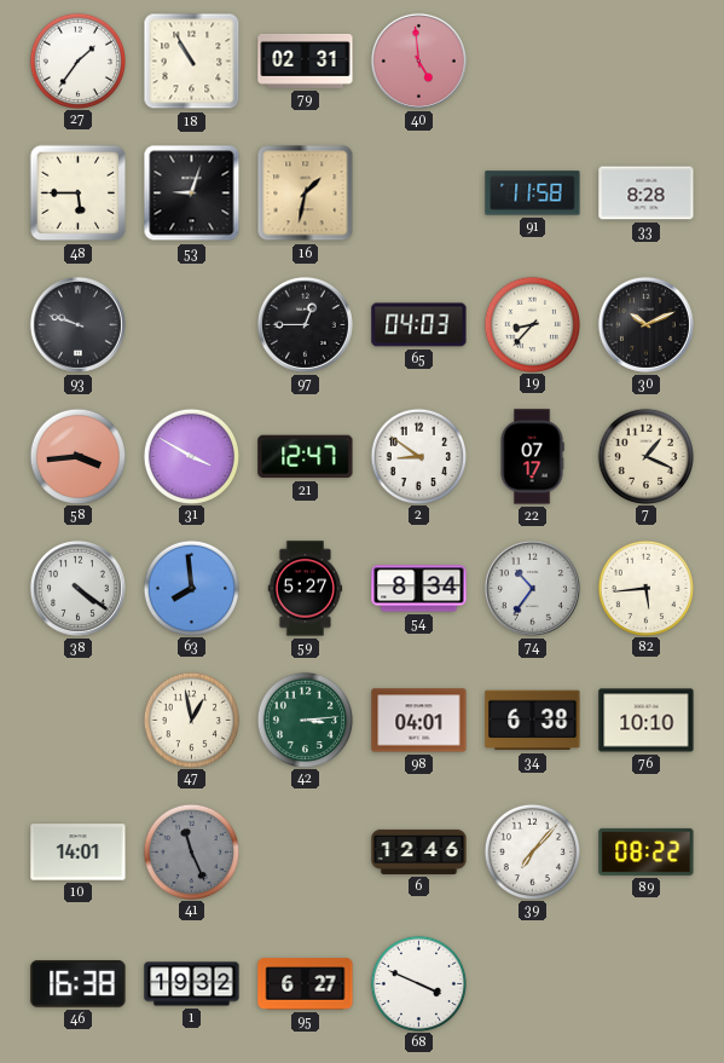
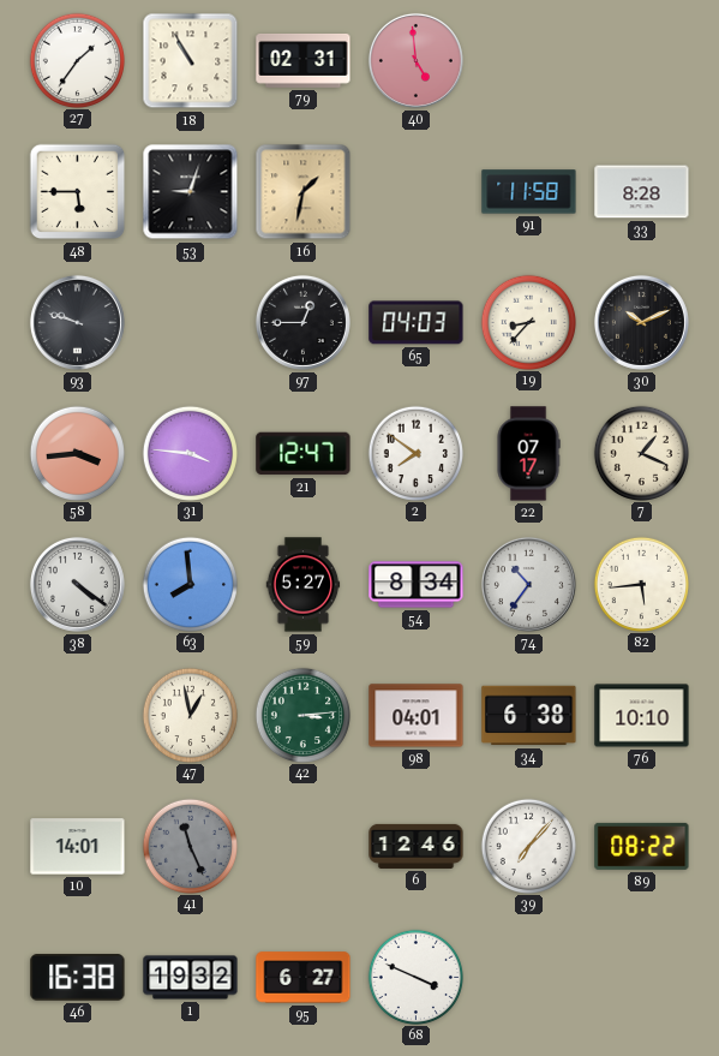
31: 3:50 -> 3:46
2: 8:51 -> 7:51
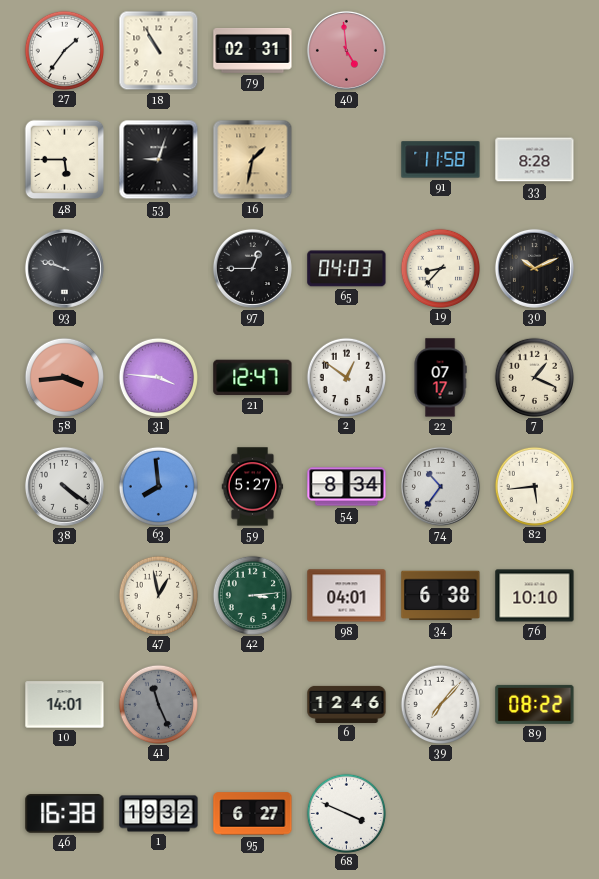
2: 7:51 -> 12:51
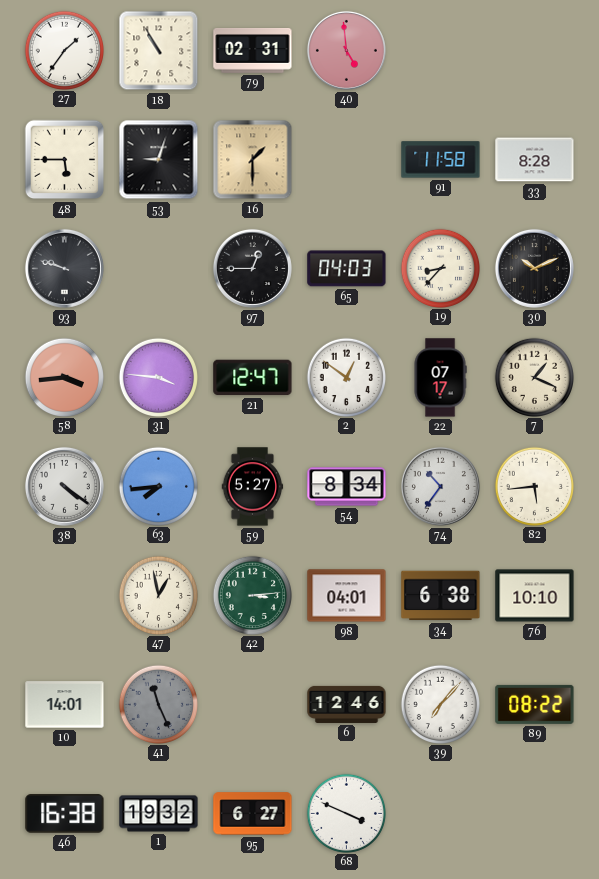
16: 1:32 -> 1:30
63: 7:59 -> 7:44
